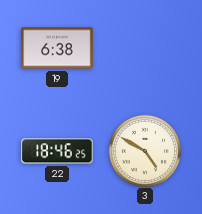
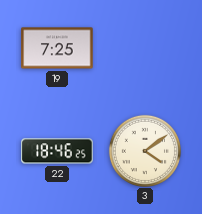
19: 6:38 -> 7:25
3: 4:50 -> 4:09
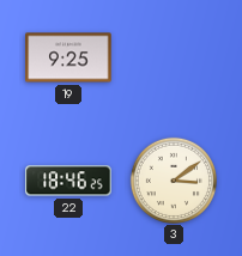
19: 7:25 -> 9:25
3: 4:09 -> 3:09
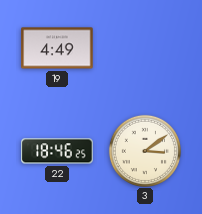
19: 9:25 -> 4:49
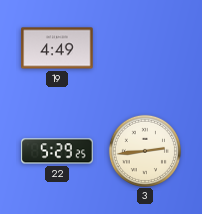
22: 18:46 -> 5:29
3: 3:09 -> 2:44
